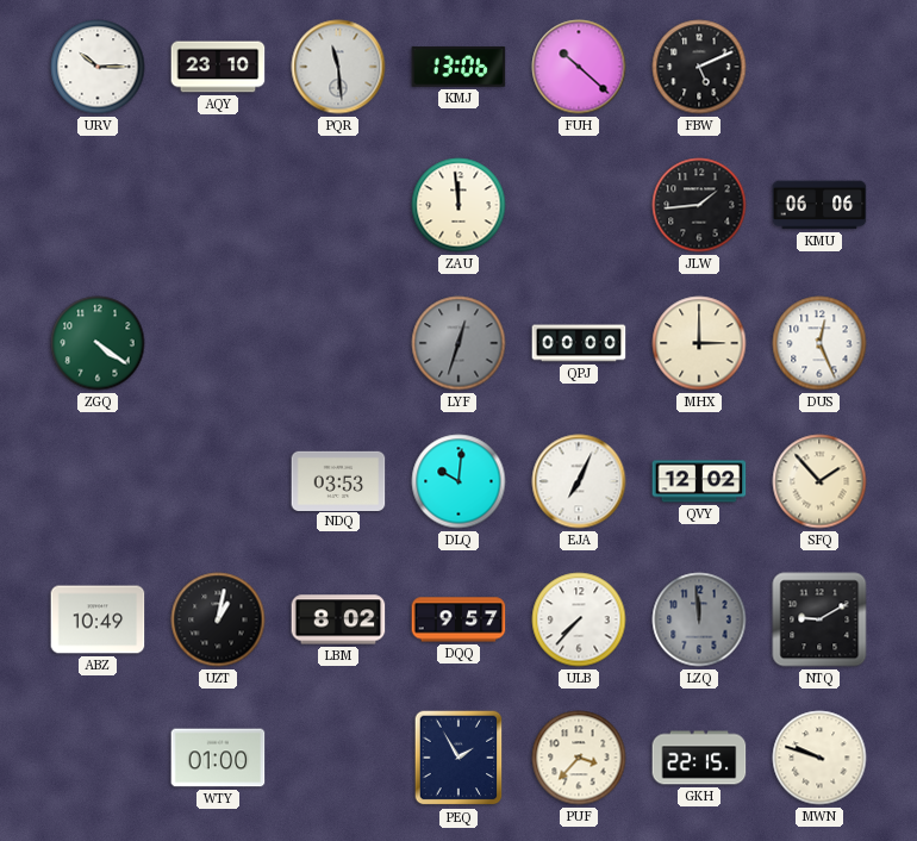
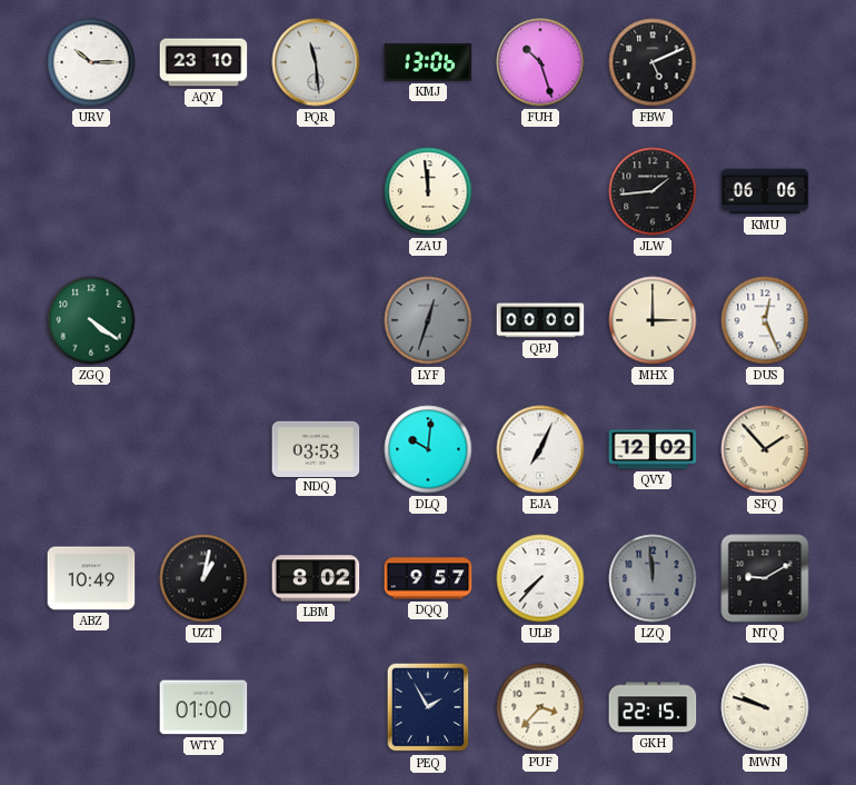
FUH: 10:22 -> 10:27
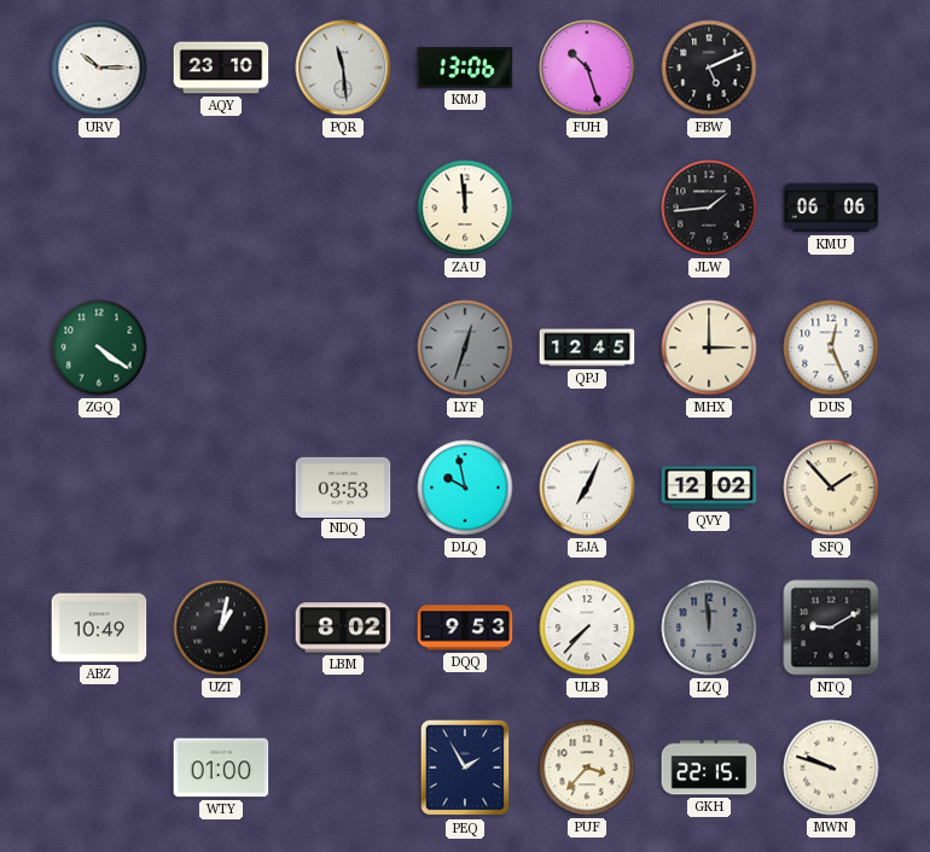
QPJ: 00:00 -> 12:45
DLQ: 10:01 -> 9:58
DQQ: 9:57 -> 9:53
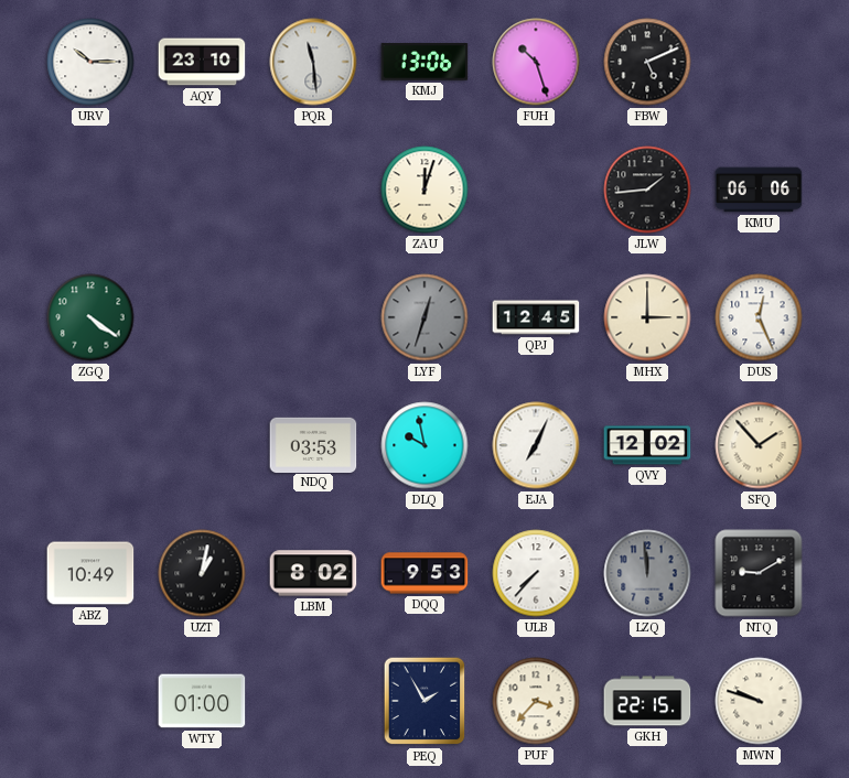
ZAU: 11:59 -> 12:03
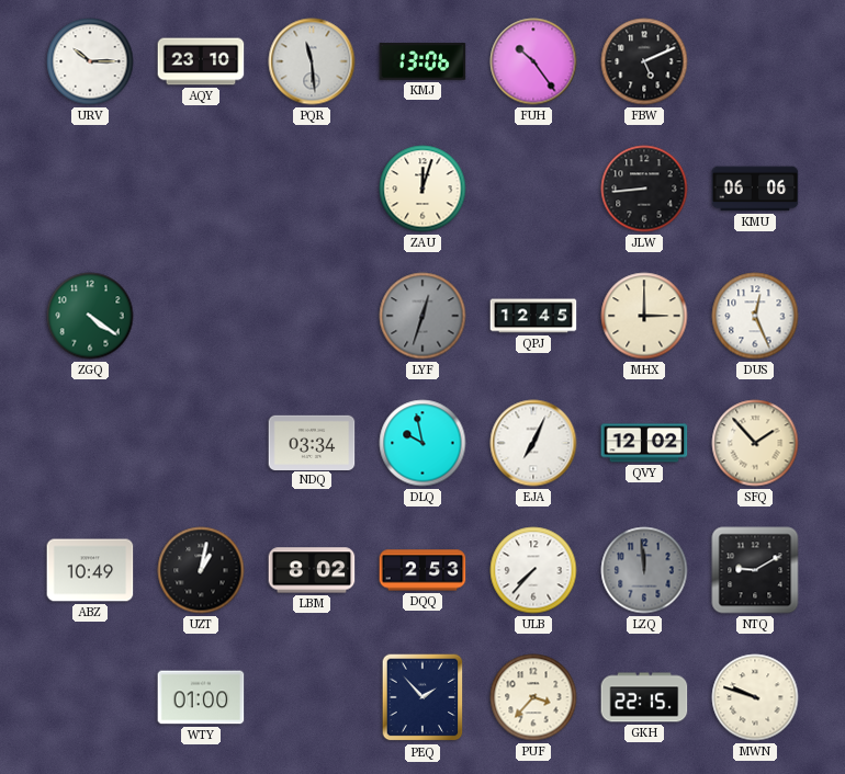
FUH: 10:27 -> 10:24
JLW: 1:44 -> 8:44
NDQ: 03:53 -> 03:34
DQQ: 9:53 -> 2:53
PEQ: 1:55 -> 1:53
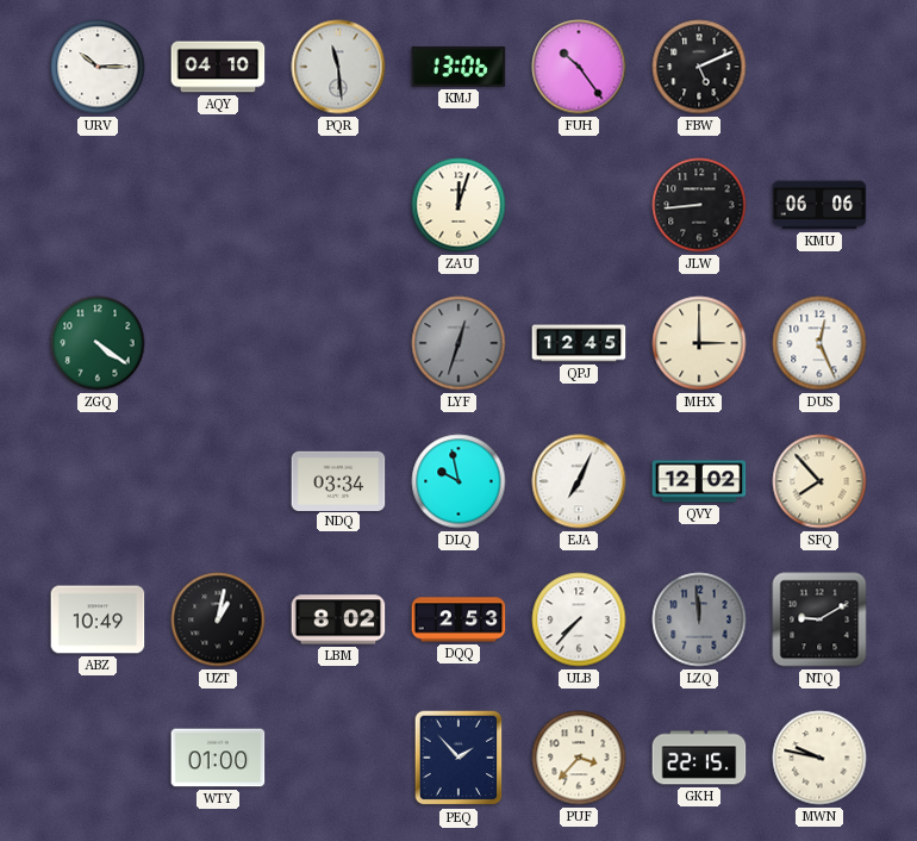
AQY: 23:10 -> 04:10
SFQ: 1:53 -> 7:53
MWN: 9:48 -> 9:47
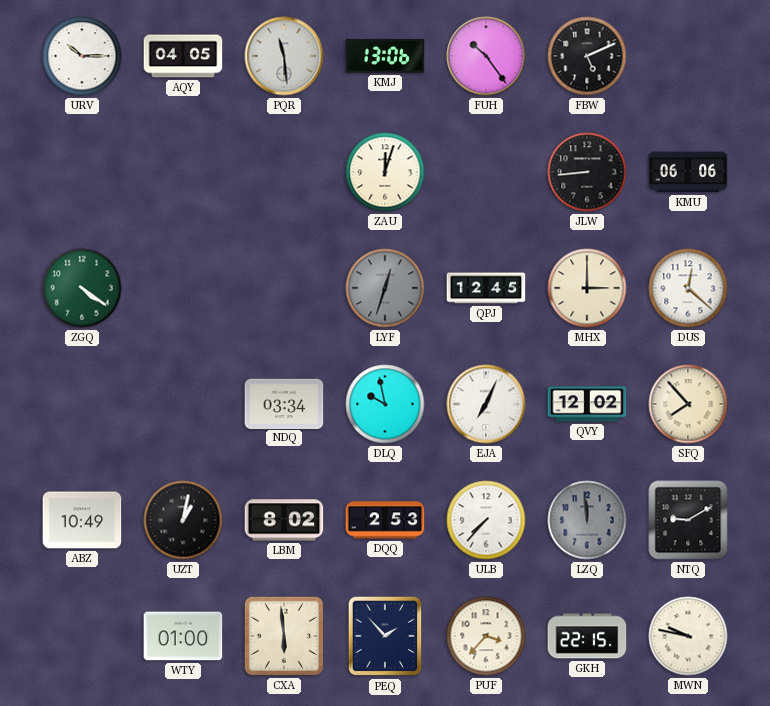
AQY: 04:10 -> 04:05
DUS: 12:26 -> 12:22
CXA: none -> 5:59
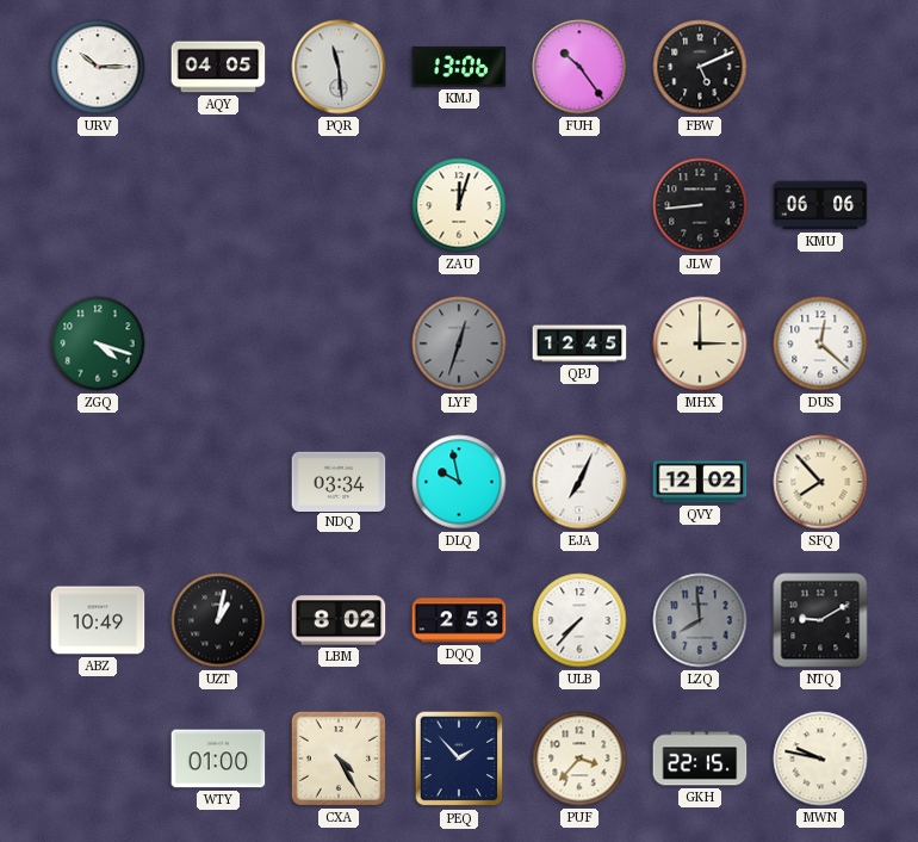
ZGQ: 4:21 -> 4:18
LZQ: 11:59 -> 7:59
CXA: 5:59 -> 4:25
